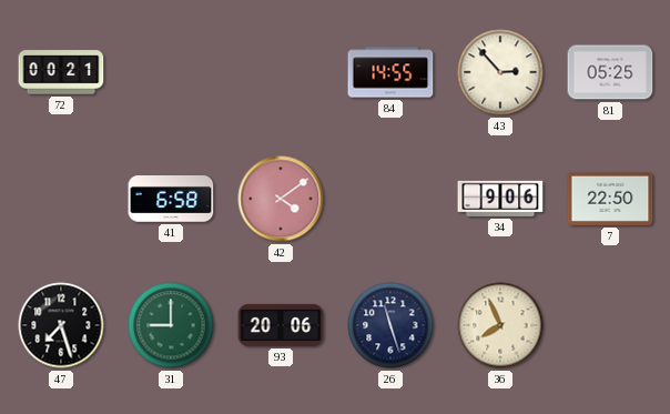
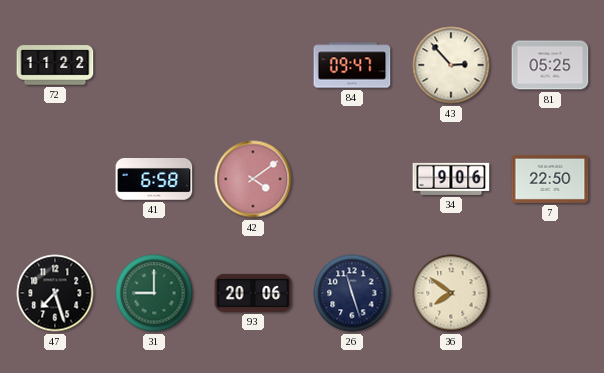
72: 00:21 -> 11:22
84: 14:55 -> 09:47
36: 7:56 -> 7:51
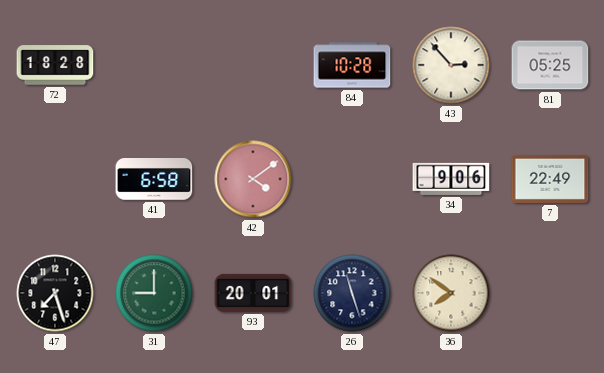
72: 11:22 -> 18:28
84: 09:47 -> 10:28
7: 22:50 -> 22:49
93: 20:06 -> 20:01
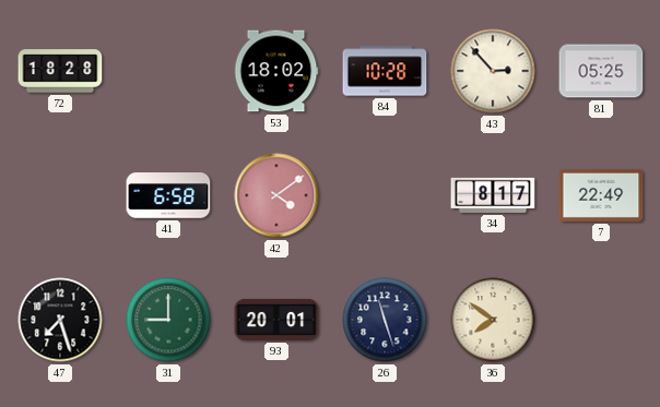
53: none -> 18:02
34: 9:06 -> 8:17
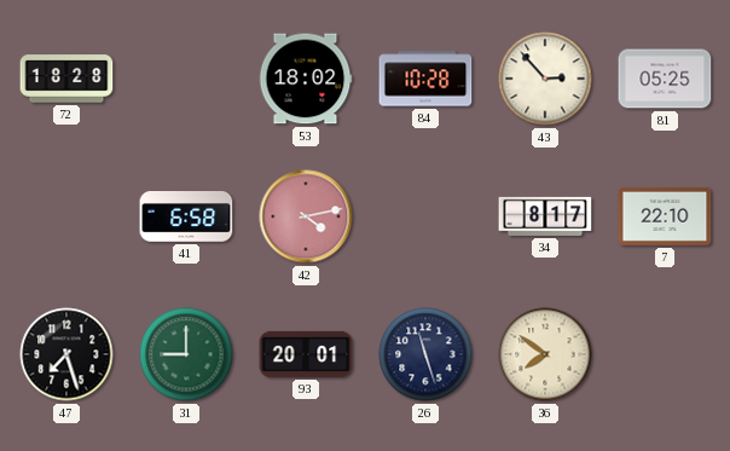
42: 4:09 -> 4:13
7: 22:49 -> 22:10
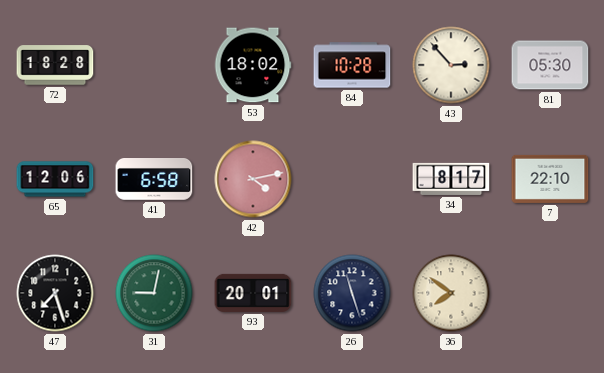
81: 05:25 -> 05:30
65: none -> 12:06
31: 9:00 -> 9:02
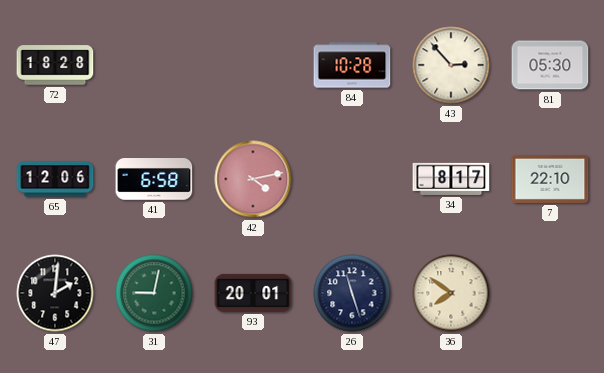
53: 18:02 -> none
47: 7:27 -> 2:01
